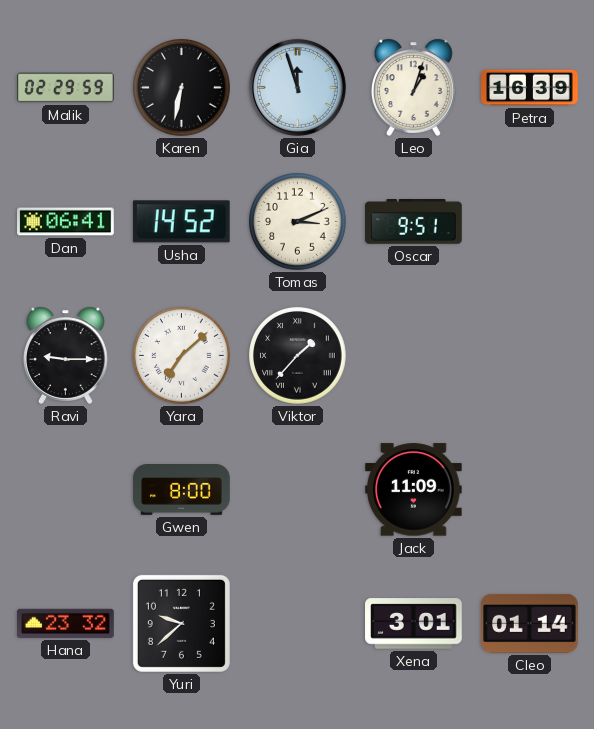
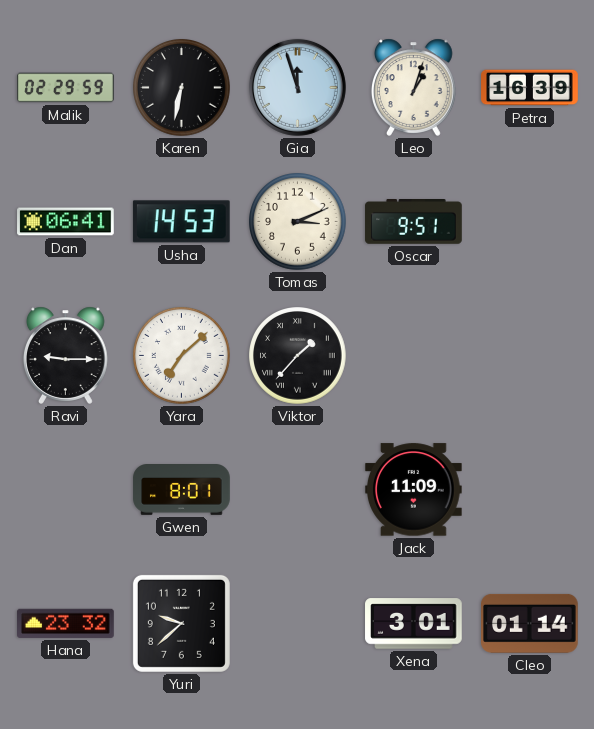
Usha: 14:52 -> 14:53
Gwen: 8:00 -> 8:01
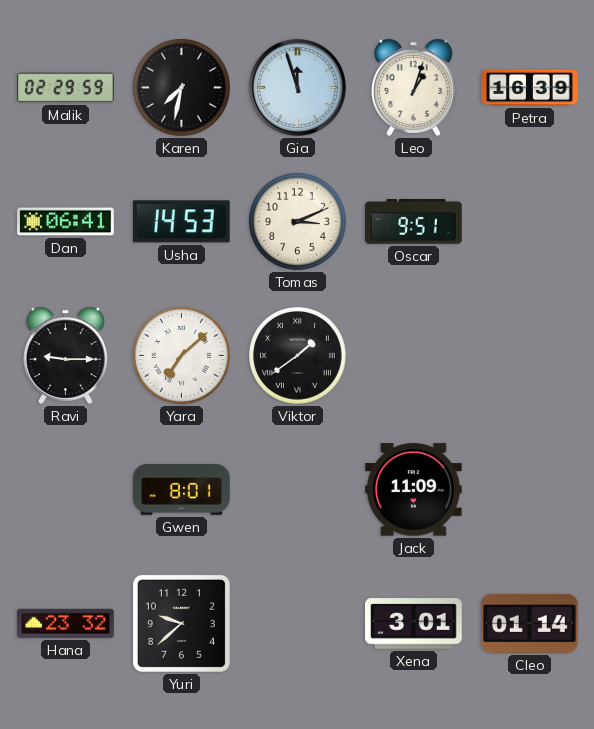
Karen: 6:32 -> 7:32
Viktor: 1:37 -> 1:39
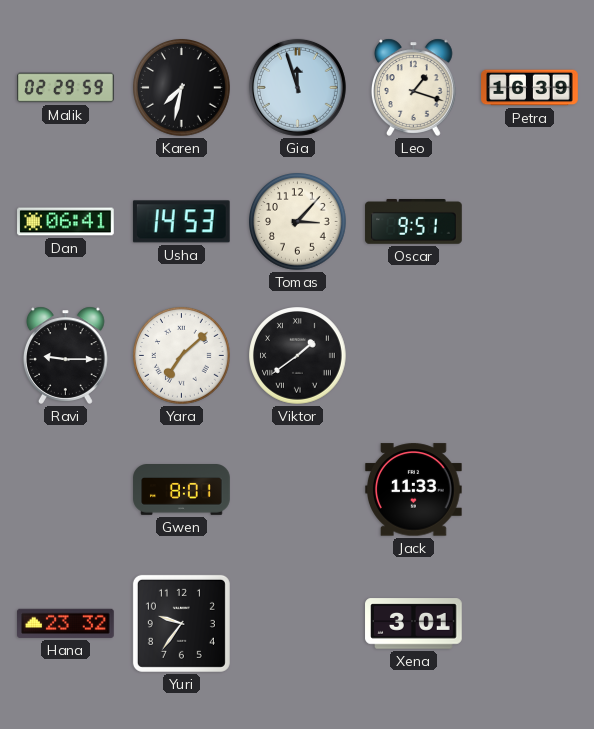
Leo: 1:03 -> 1:18
Tomas: 3:11 -> 3:07
Jack: 11:09 -> 11:33
Yuri: 9:38 -> 9:36
Cleo: 01:14 -> none
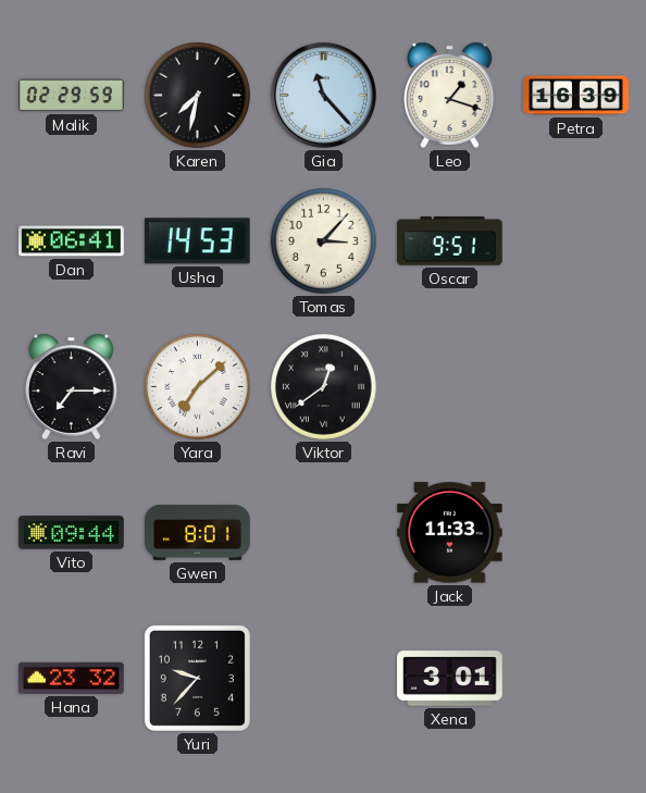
Gia: 11:57 -> 11:23
Ravi: 9:15 -> 7:15
Viktor: 1:39 -> 12:39
Vito: none -> 09:44
Yuri: 9:36 -> 9:37
